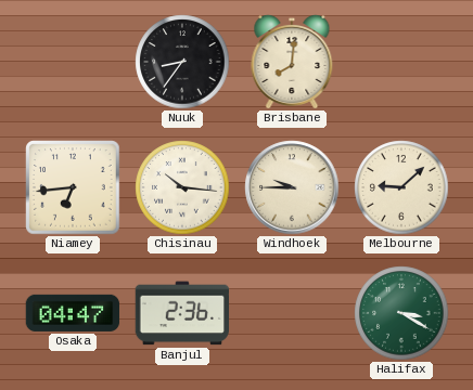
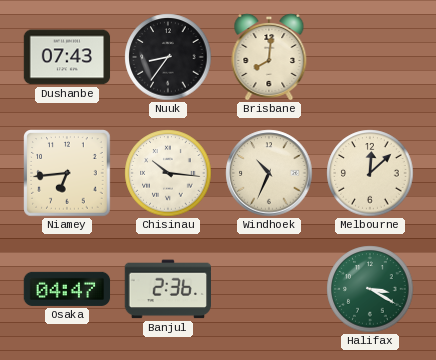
Dushanbe: none -> 07:43
Windhoek: 9:45 -> 10:34
Melbourne: 9:08 -> 12:08
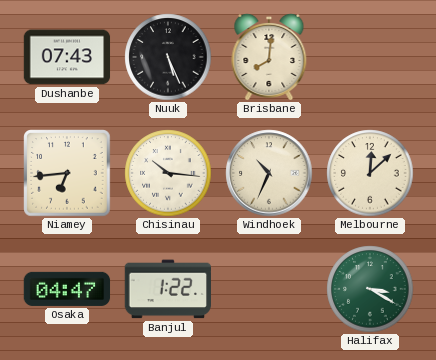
Nuuk: 8:36 -> 5:26
Banjul: 2:36 -> 1:22
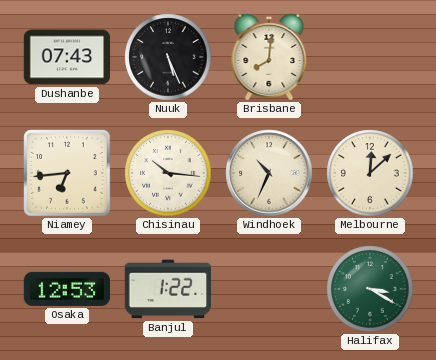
Osaka: 04:47 -> 12:53
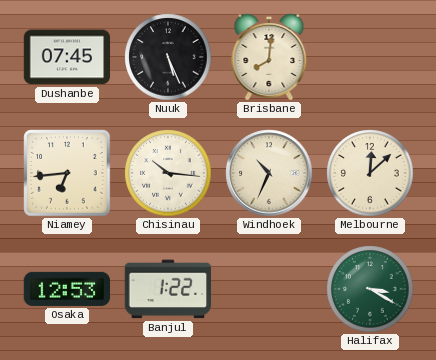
Dushanbe: 07:43 -> 07:45
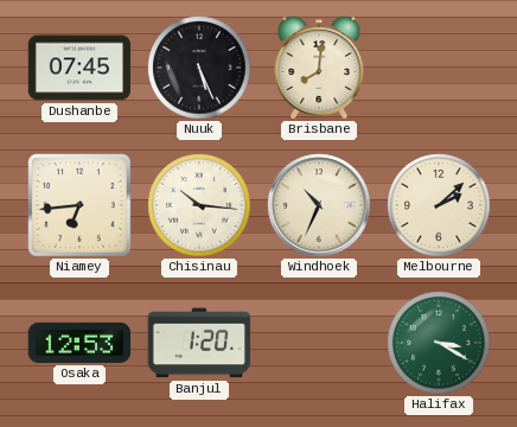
Melbourne: 12:08 -> 2:08
Banjul: 1:22 -> 1:20
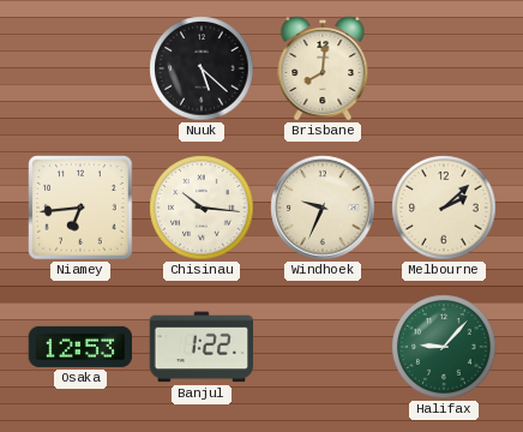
Dushanbe: 07:45 -> none
Nuuk: 5:26 -> 5:22
Windhoek: 10:34 -> 9:34
Banjul: 1:20 -> 1:22
Halifax: 3:20 -> 9:07
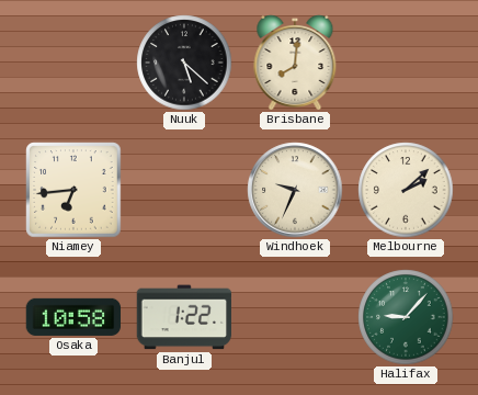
Chisinau: 10:16 -> none
Osaka: 12:53 -> 10:58
